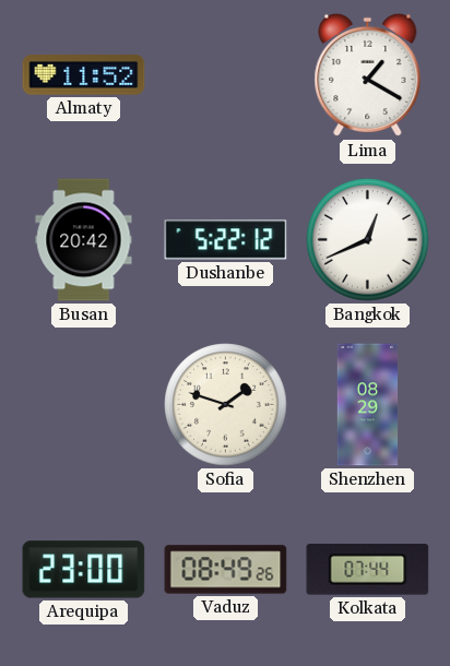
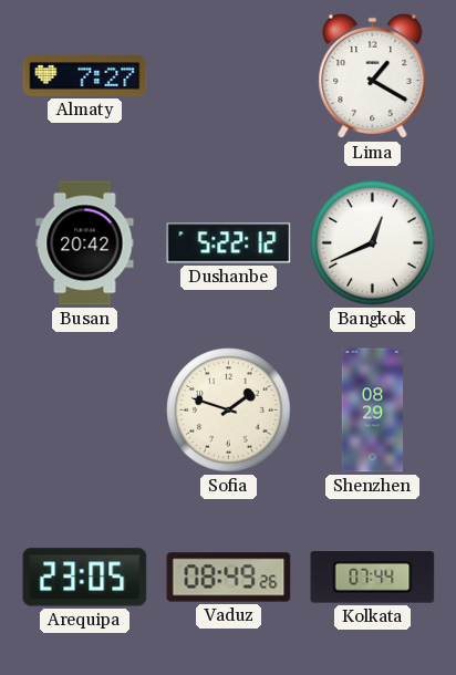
Almaty: 11:52 -> 7:27
Arequipa: 23:00 -> 23:05
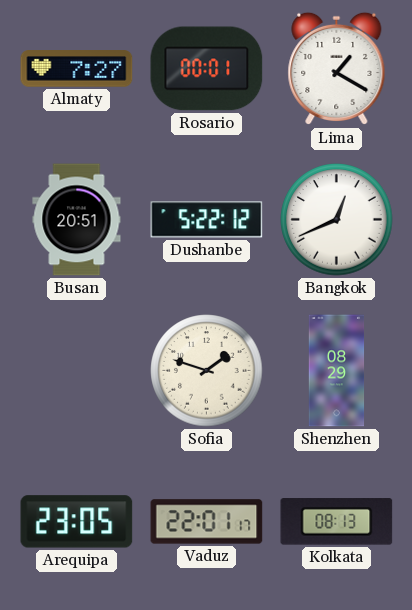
Rosario: none -> 00:01
Busan: 20:42 -> 20:51
Vaduz: 08:49 -> 22:01
Kolkata: 07:44 -> 08:13
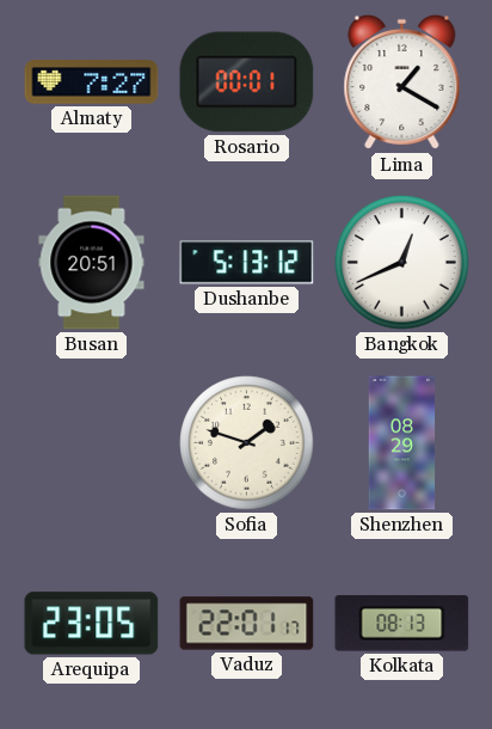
Dushanbe: 5:22 -> 5:13
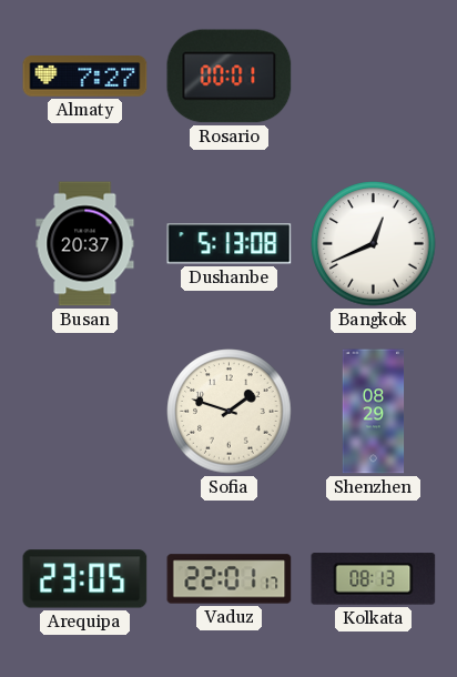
Lima: 1:20 -> none
Busan: 20:51 -> 20:37
Dushanbe: 5:13:12 -> 5:13:08
